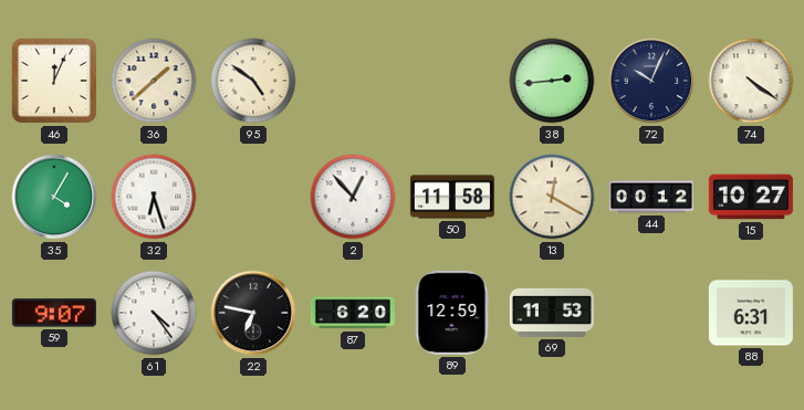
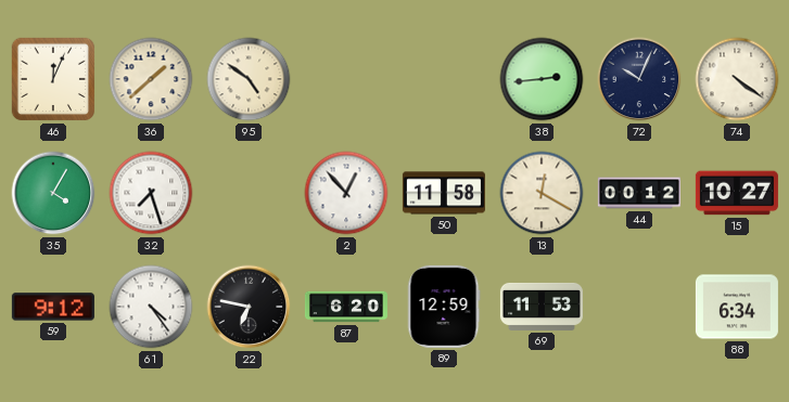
32: 6:27 -> 7:27
59: 9:07 -> 9:12
88: 6:31 -> 6:34
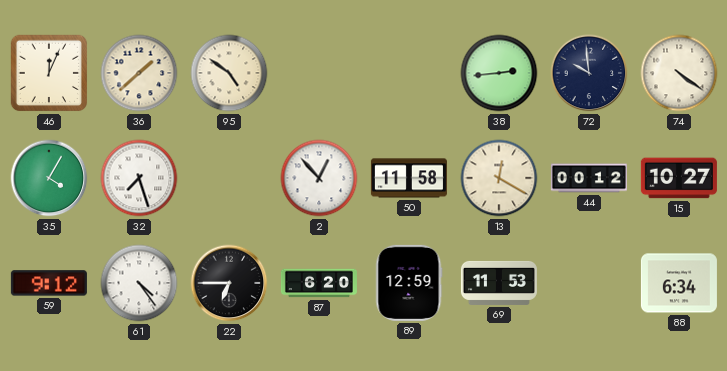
72: 10:04 -> 9:59
22: 6:47 -> 6:45
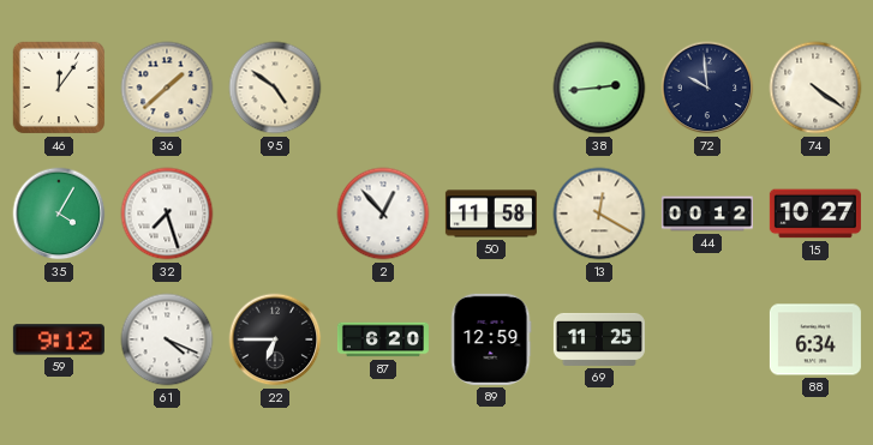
46: 12:04 -> 12:06
61: 4:24 -> 4:19
69: 11:53 -> 11:25
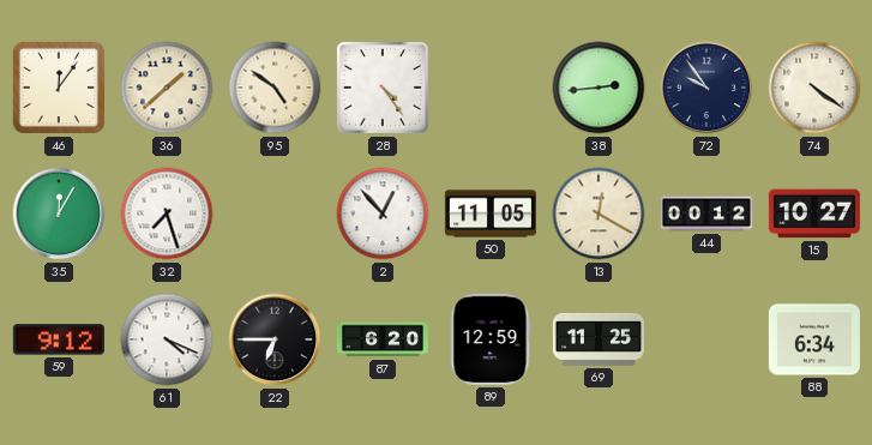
28: none -> 4:24
72: 9:59 -> 9:54
35: 4:05 -> 12:05
50: 11:58 -> 11:05
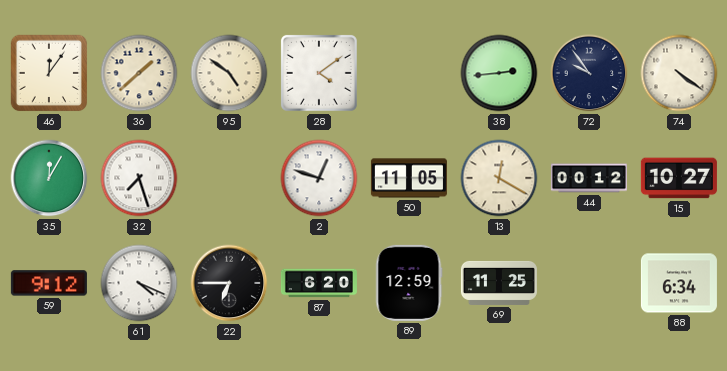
28: 4:24 -> 4:09
2: 12:53 -> 12:48
